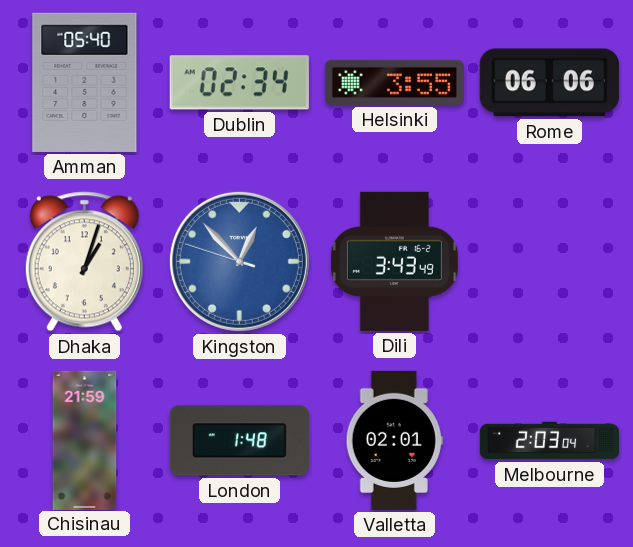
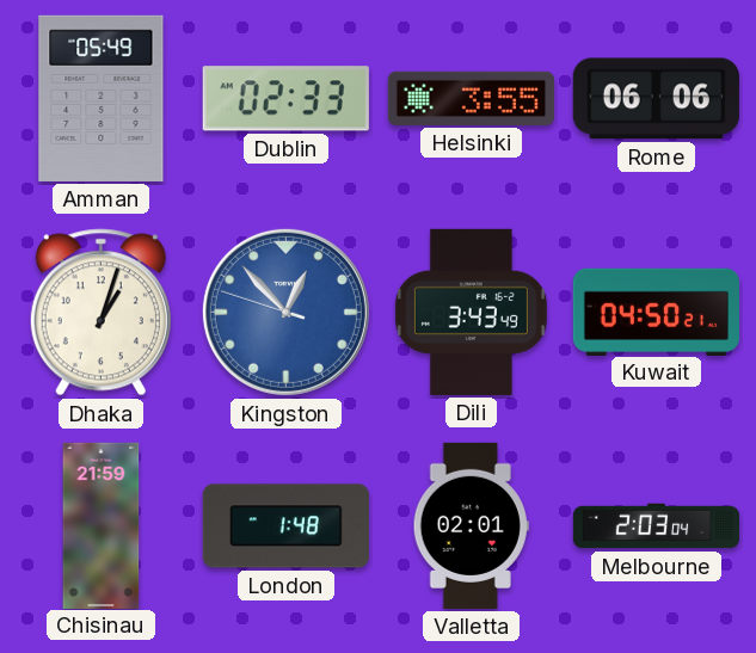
Amman: 05:40 -> 05:49
Dublin: 02:34 -> 02:33
Kuwait: none -> 04:50
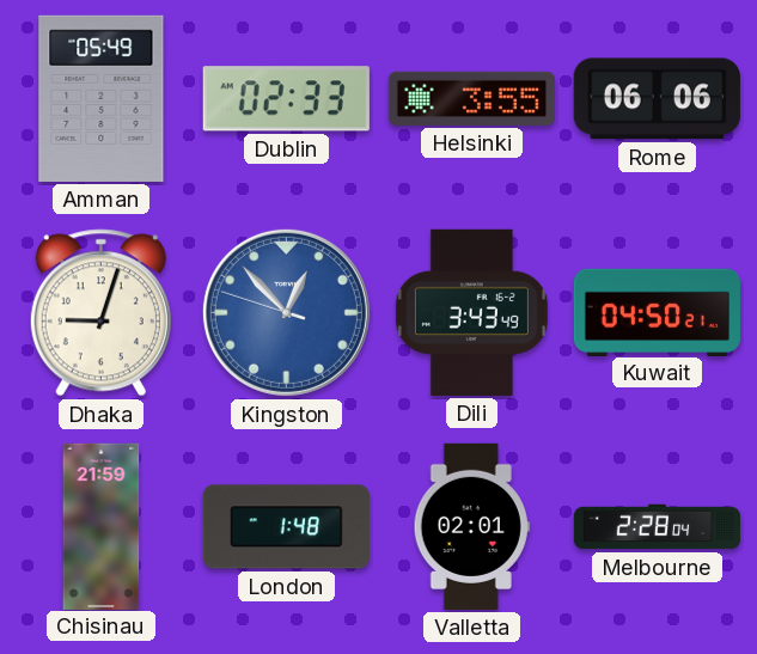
Dhaka: 1:03 -> 9:03
Melbourne: 2:03 -> 2:28
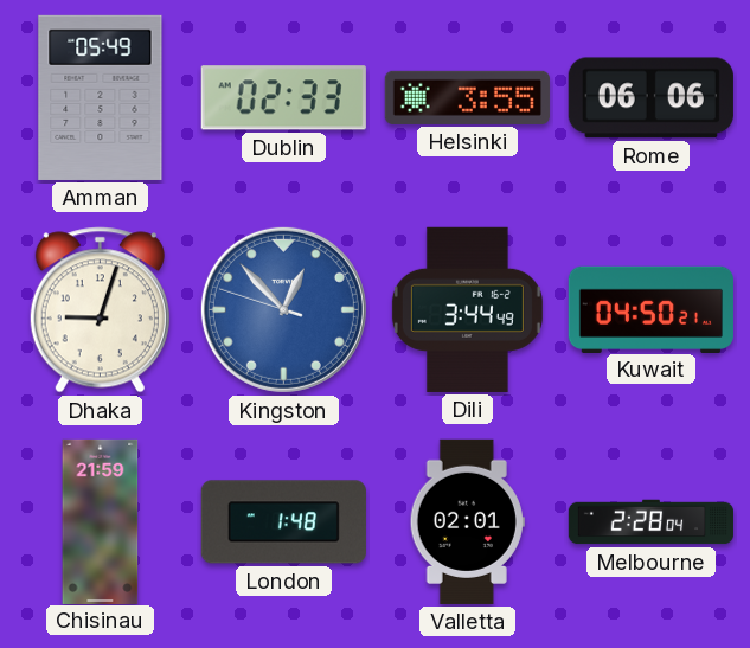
Dili: 3:43 -> 3:44
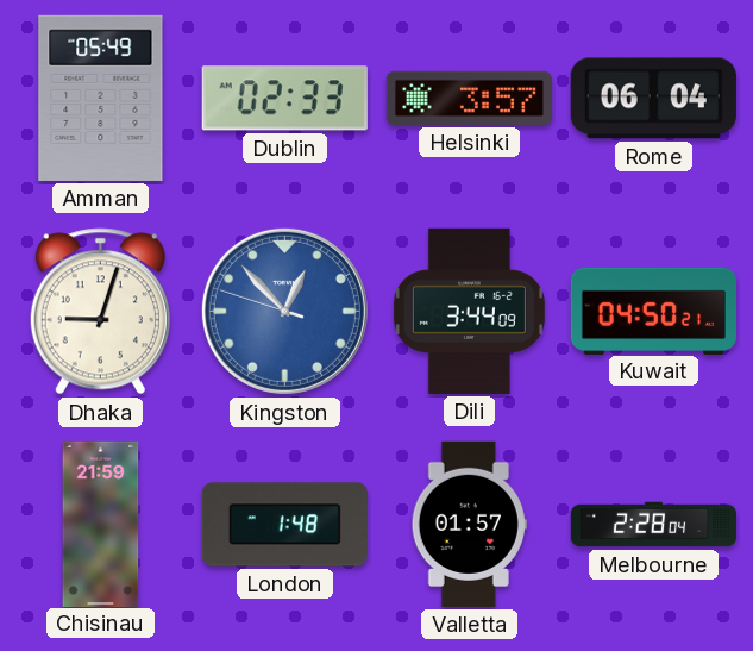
Helsinki: 3:55 -> 3:57
Rome: 06:06 -> 06:04
Dili: 3:44:49 -> 3:44:09
Valletta: 02:01 -> 01:57
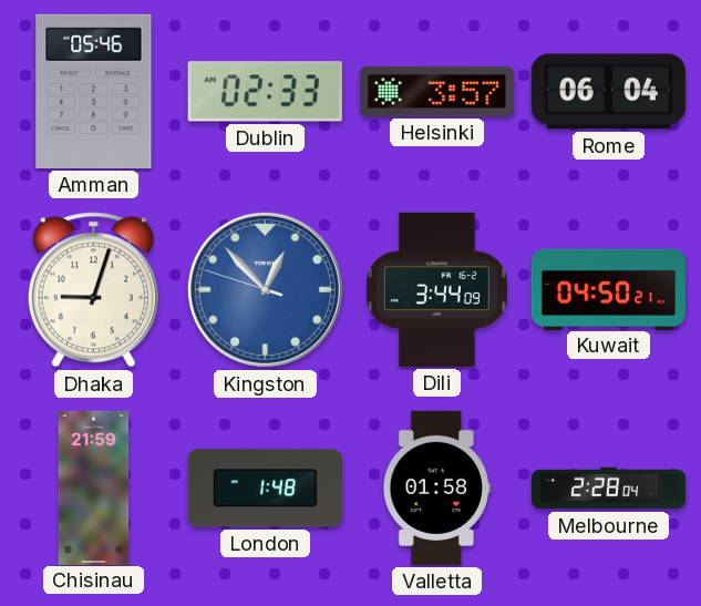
Amman: 05:49 -> 05:46
Valletta: 01:57 -> 01:58
